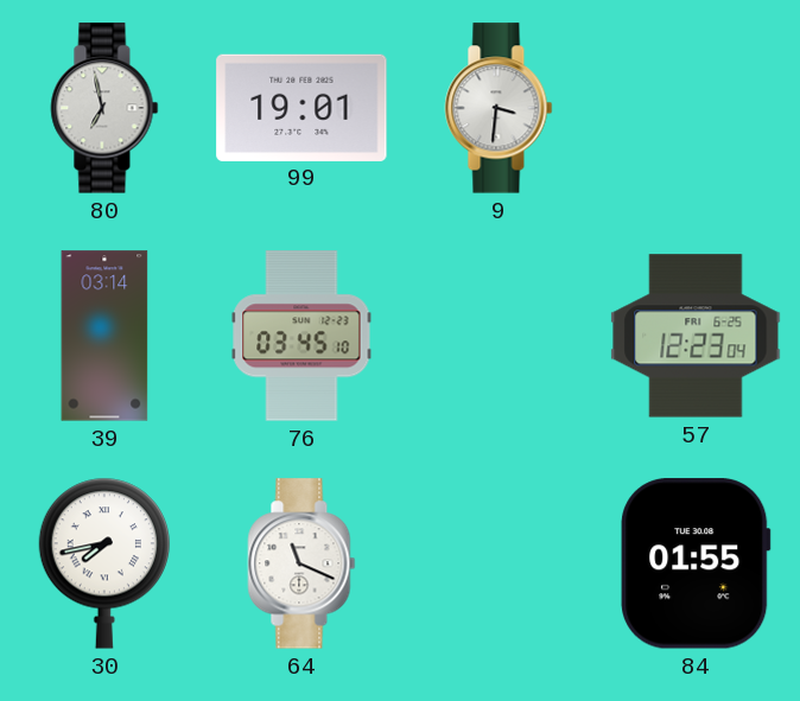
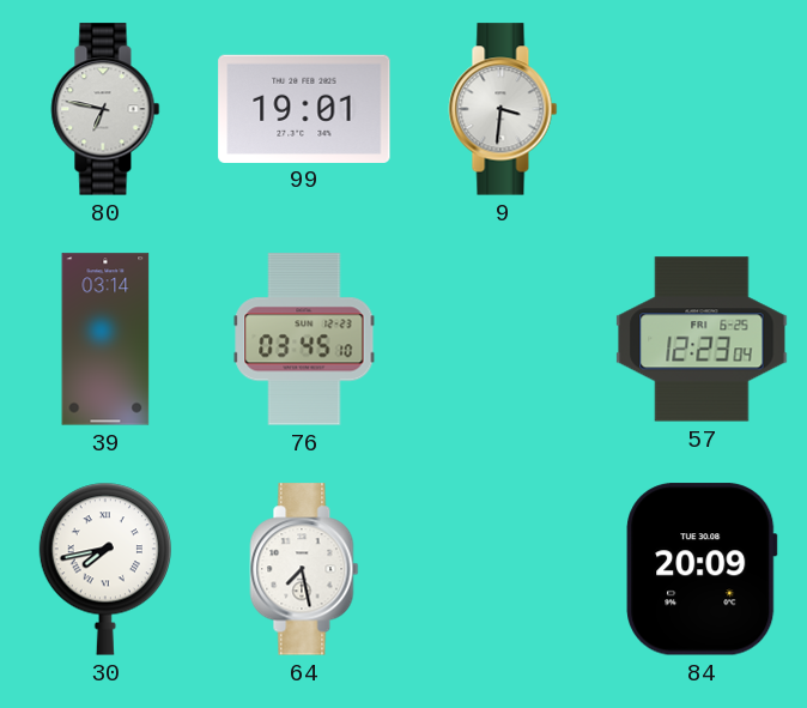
80: 6:58 -> 6:47
64: 11:19 -> 7:28
84: 01:55 -> 20:09
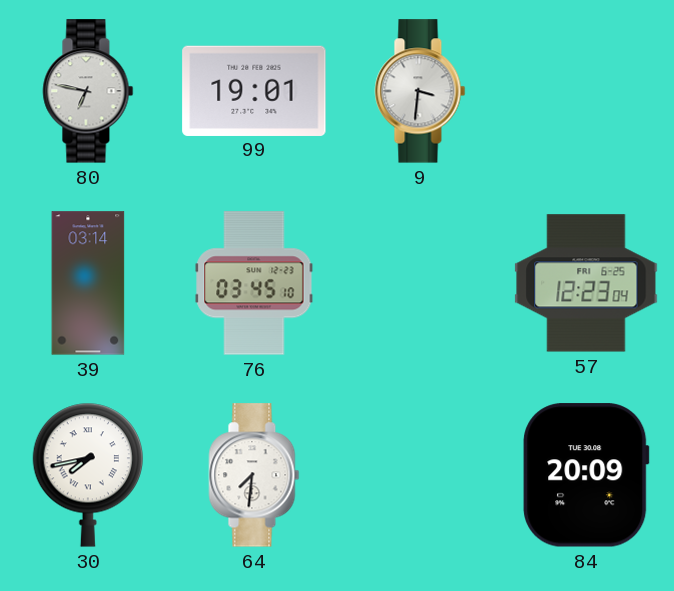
64: 7:28 -> 7:31
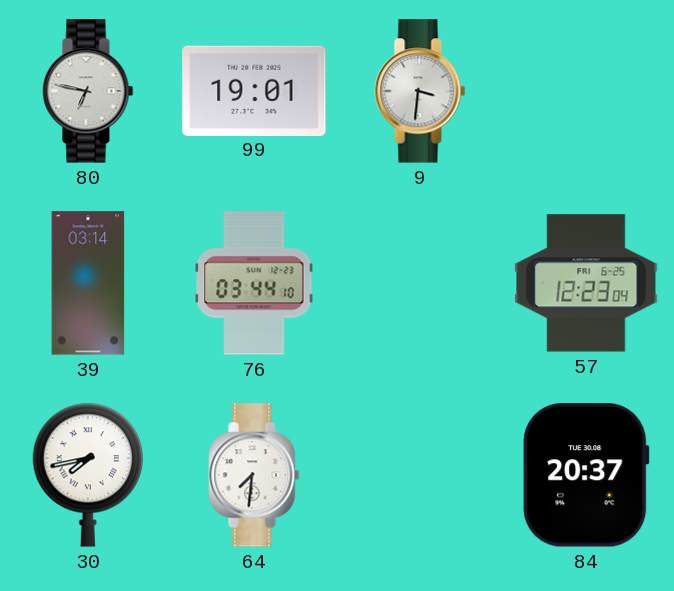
76: 03:45 -> 03:44
84: 20:09 -> 20:37
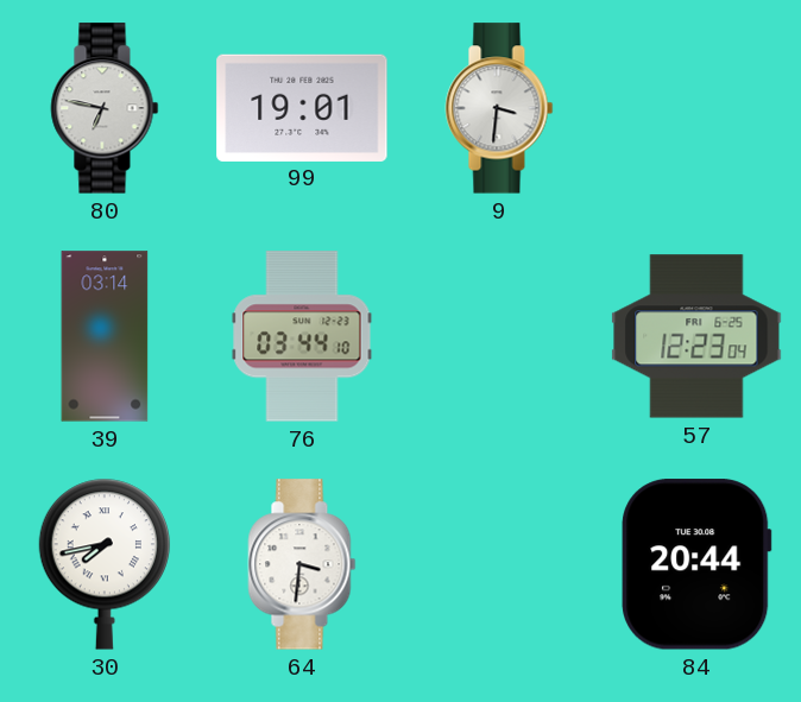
64: 7:31 -> 3:31
84: 20:37 -> 20:44
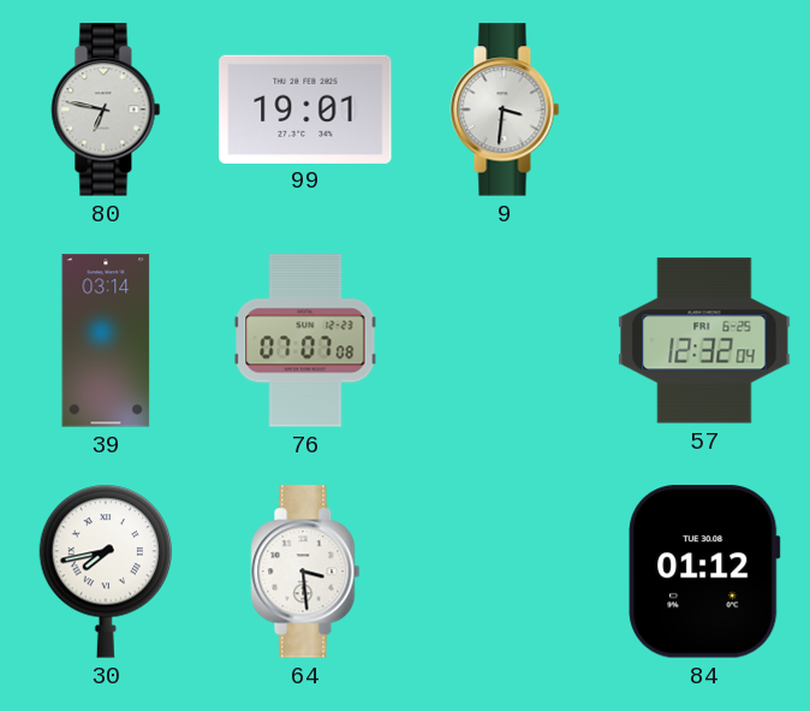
76: 03:44 -> 07:07
57: 12:23 -> 12:32
64: 3:31 -> 3:29
84: 20:44 -> 01:12
